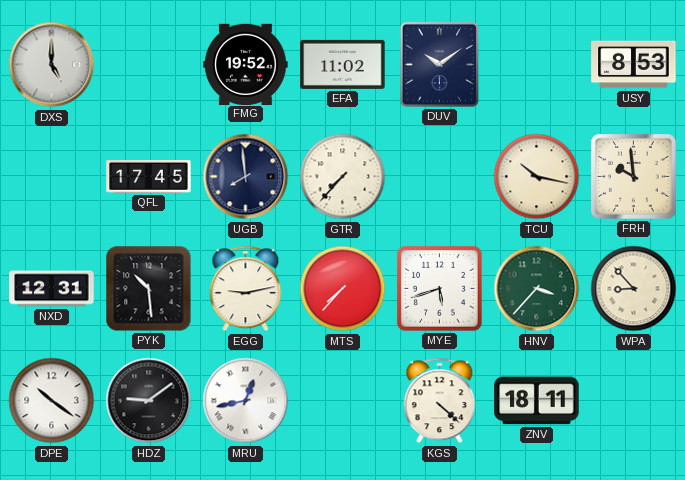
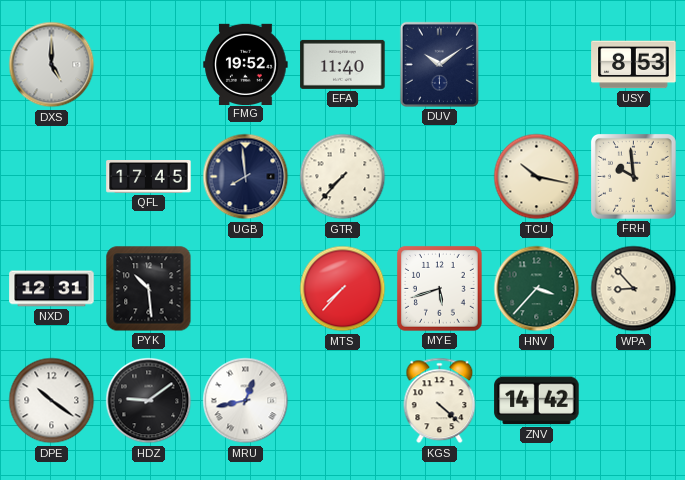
EFA: 11:02 -> 11:40
EGG: 9:13 -> none
ZNV: 18:11 -> 14:42
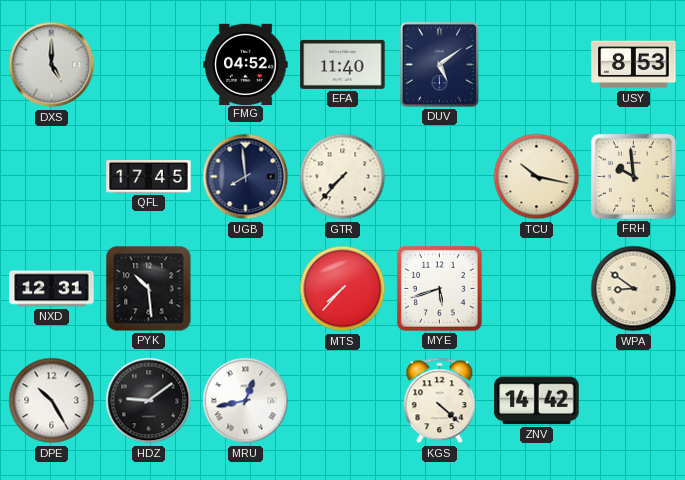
FMG: 19:52 -> 04:52
DUV: 10:09 -> 5:09
HNV: 3:37 -> none
WPA: 8:53 -> 8:51
DPE: 10:21 -> 10:25
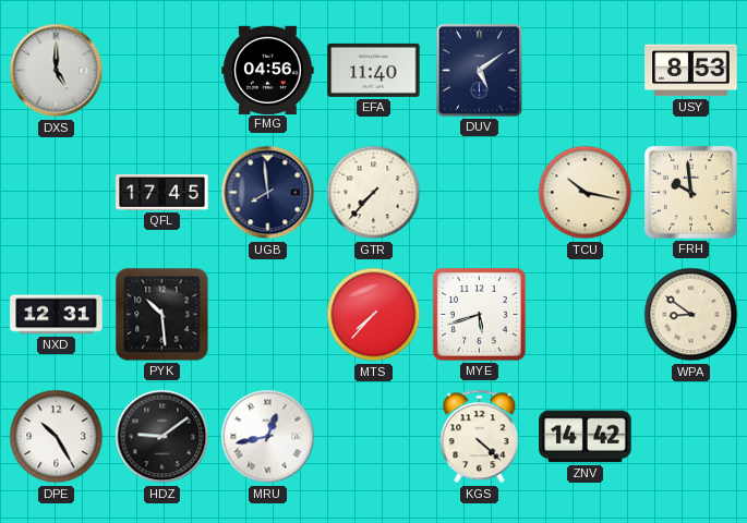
FMG: 04:52 -> 04:56
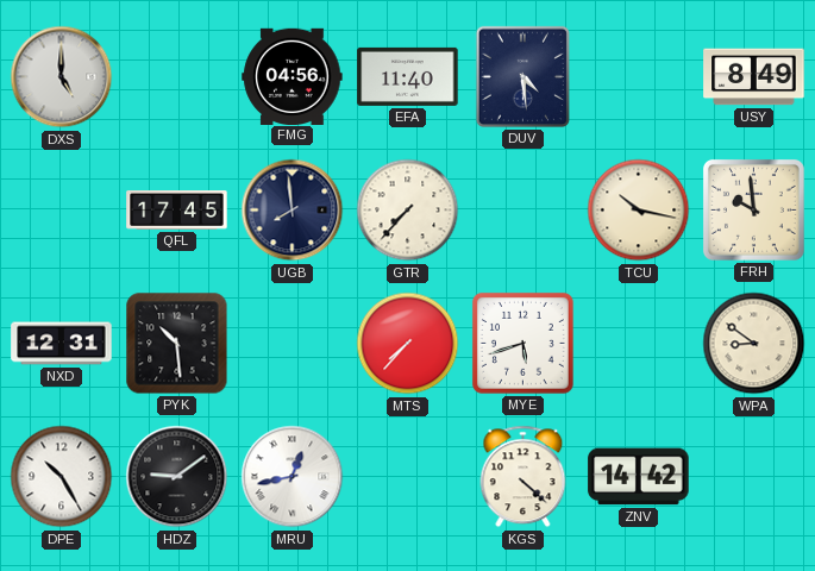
DUV: 5:09 -> 4:29
USY: 8:53 -> 8:49
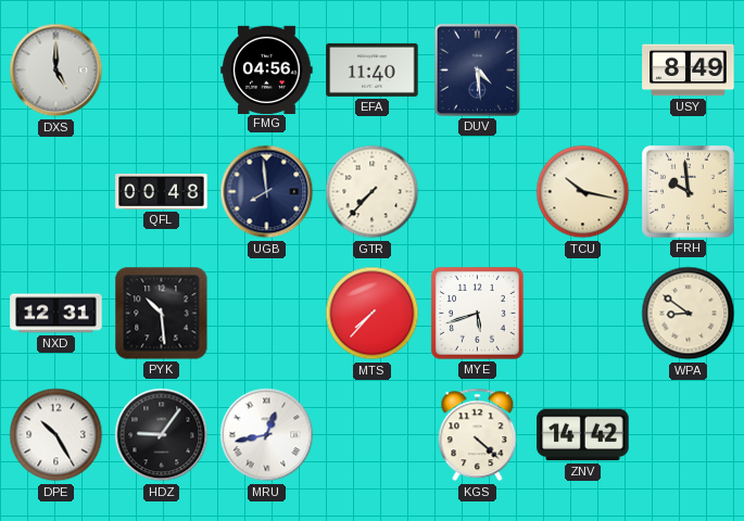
QFL: 17:45 -> 00:48
HDZ: 9:09 -> 9:06
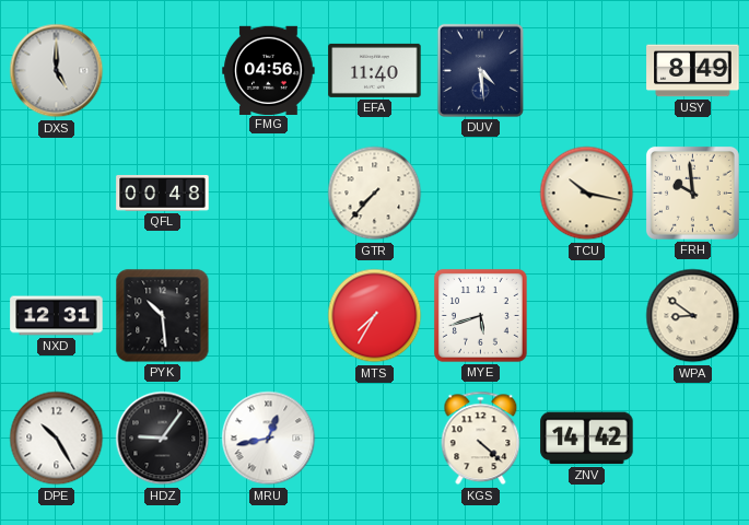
UGB: 7:59 -> none
MTS: 7:37 -> 7:35
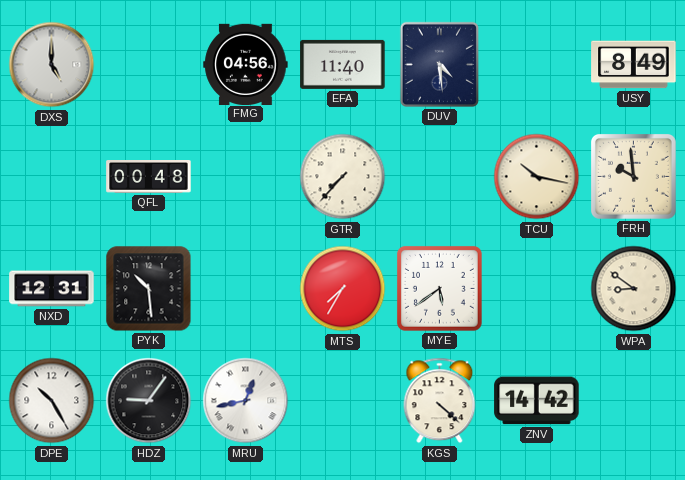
MYE: 5:42 -> 5:39
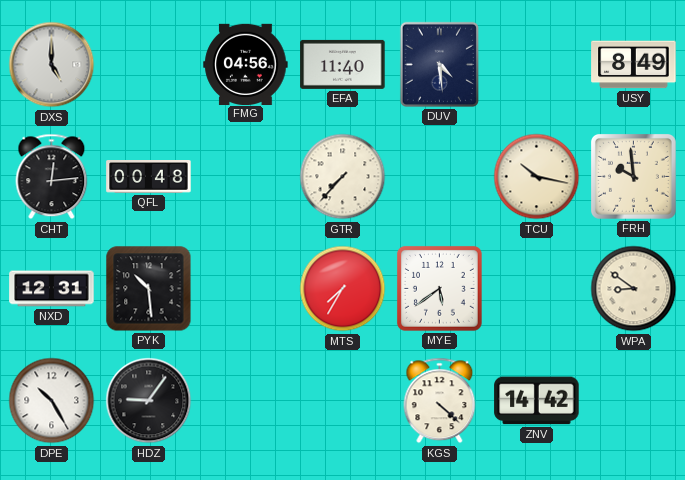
CHT: none -> 12:14
MRU: 12:43 -> none
